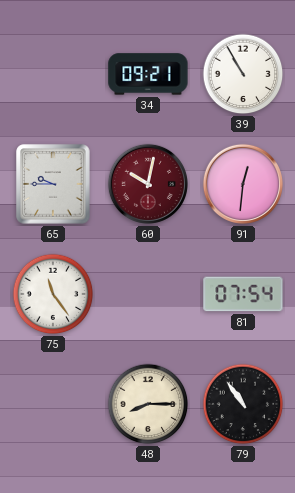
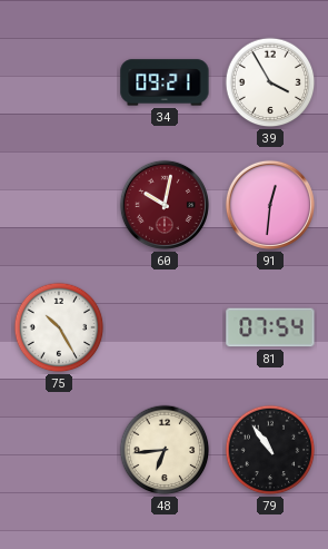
39: 10:55 -> 3:55
65: 9:45 -> none
75: 11:24 -> 10:25
48: 8:15 -> 6:44
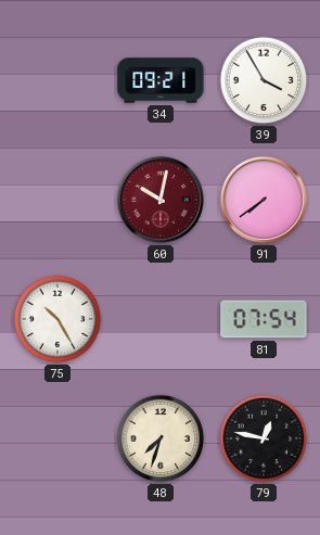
91: 12:31 -> 7:39
48: 6:44 -> 7:33
79: 10:54 -> 12:47
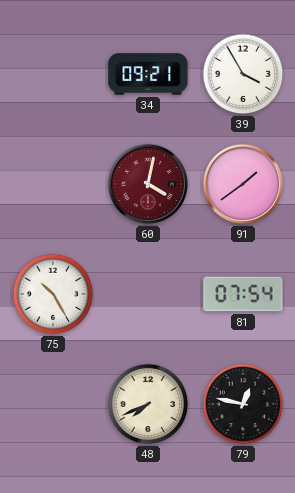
60: 10:02 -> 4:02
91: 7:39 -> 1:39
48: 7:33 -> 7:41
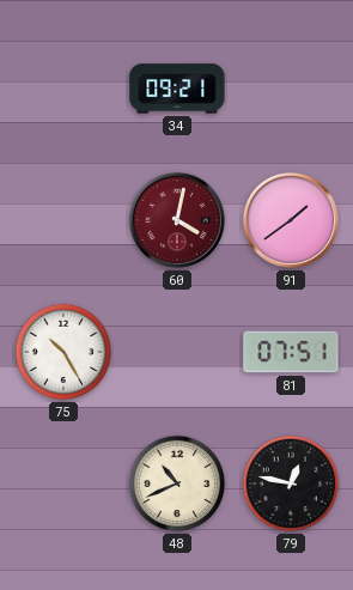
39: 3:55 -> none
81: 07:54 -> 07:51
48: 7:41 -> 10:41
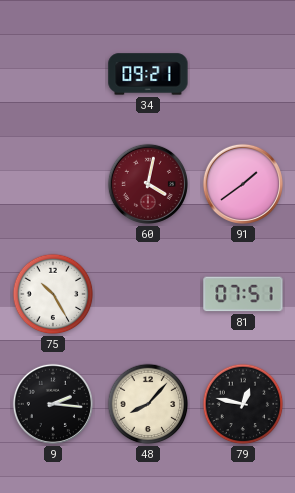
9: none -> 2:16
48: 10:41 -> 8:07
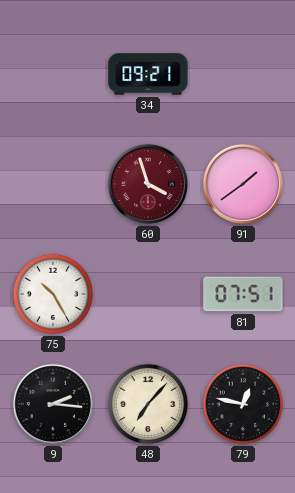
60: 4:02 -> 3:57
48: 8:07 -> 7:07
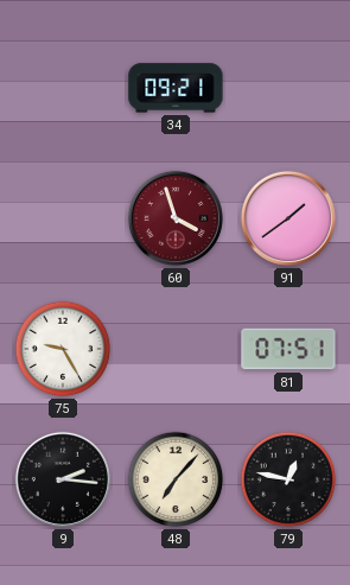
75: 10:25 -> 9:25
